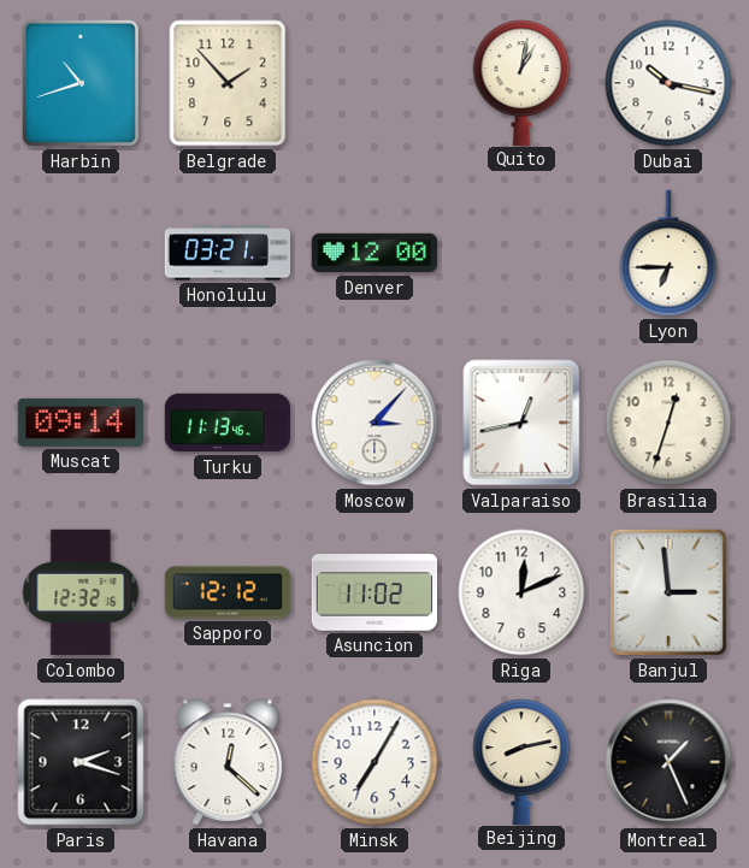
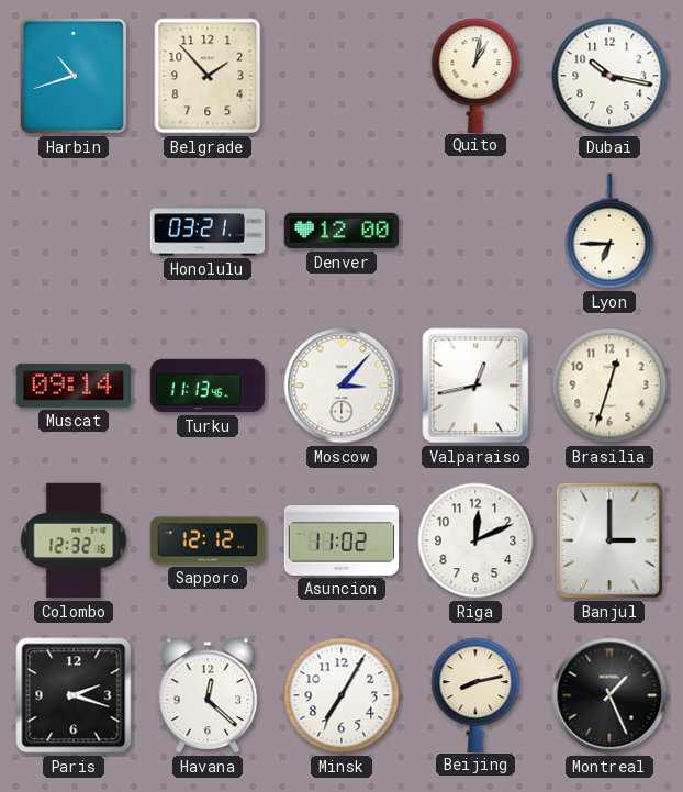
Banjul: 2:59 -> 3:00
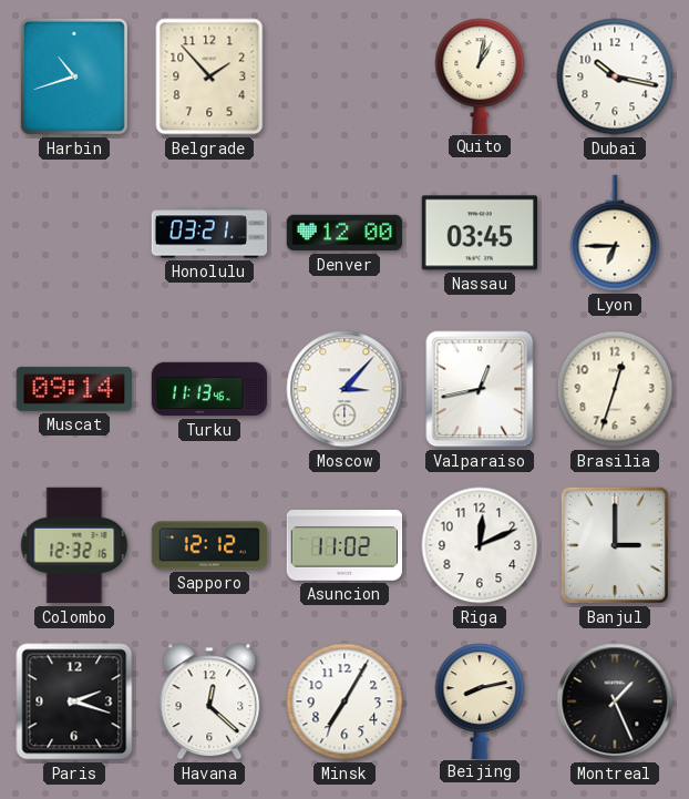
Nassau: none -> 03:45
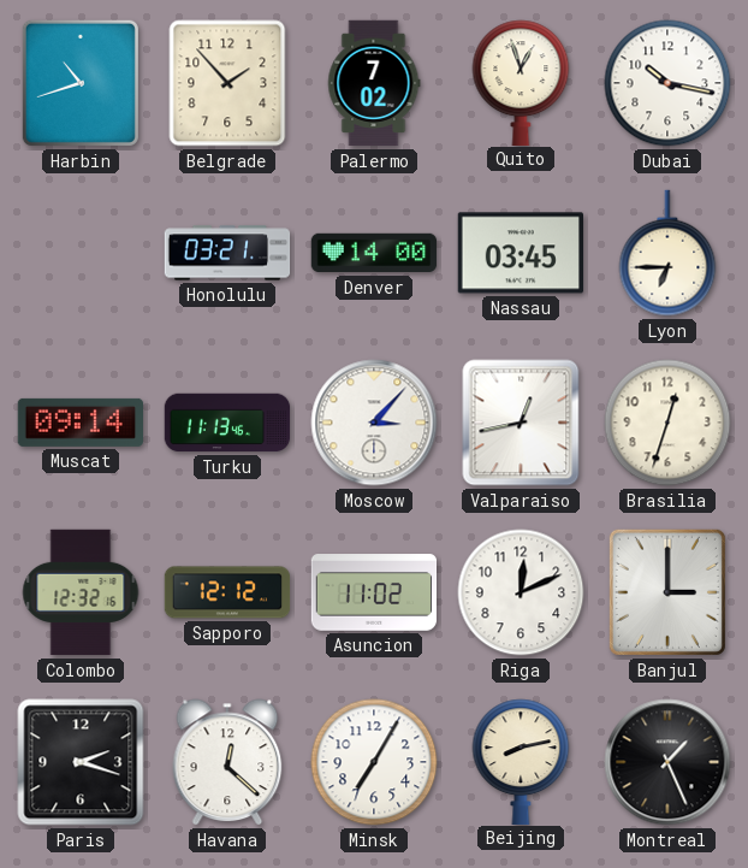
Palermo: none -> 7:02
Quito: 1:02 -> 12:57
Denver: 12:00 -> 14:00
